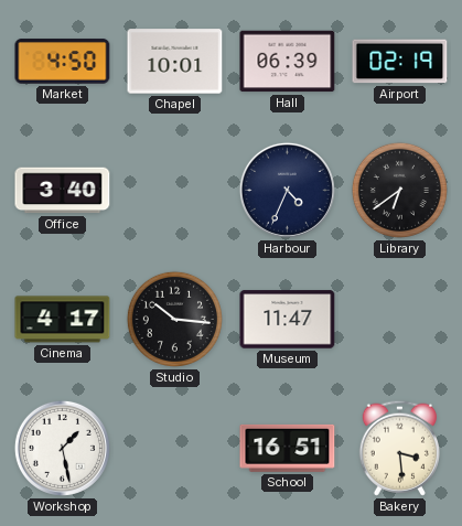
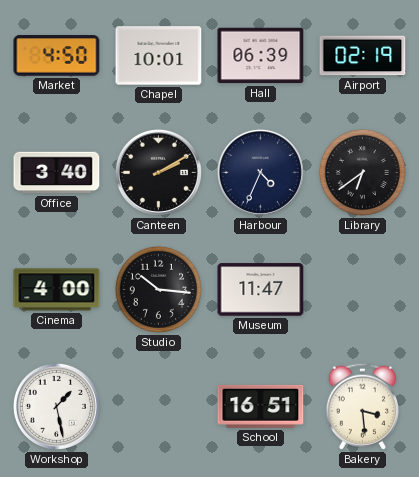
Canteen: none -> 2:10
Cinema: 4:17 -> 4:00
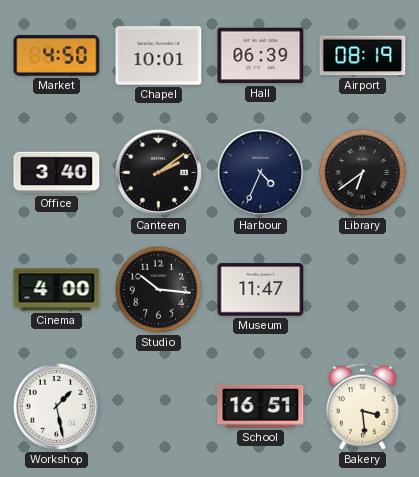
Airport: 02:19 -> 08:19
Canteen: 2:10 -> 2:09
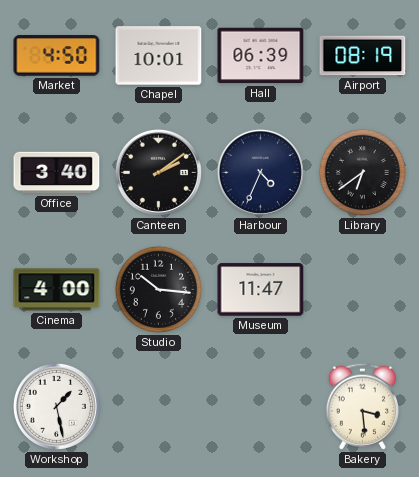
School: 16:51 -> none
